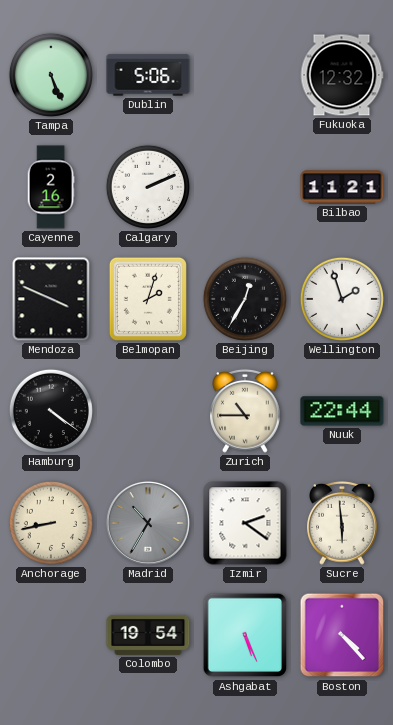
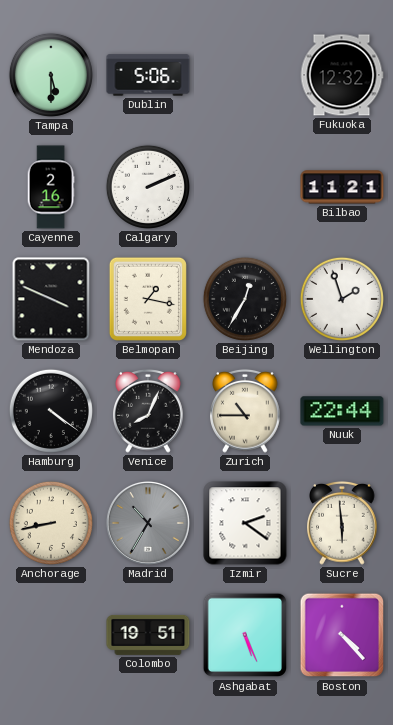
Tampa: 5:26 -> 5:30
Belmopan: 2:03 -> 1:17
Venice: none -> 8:04
Colombo: 19:54 -> 19:51
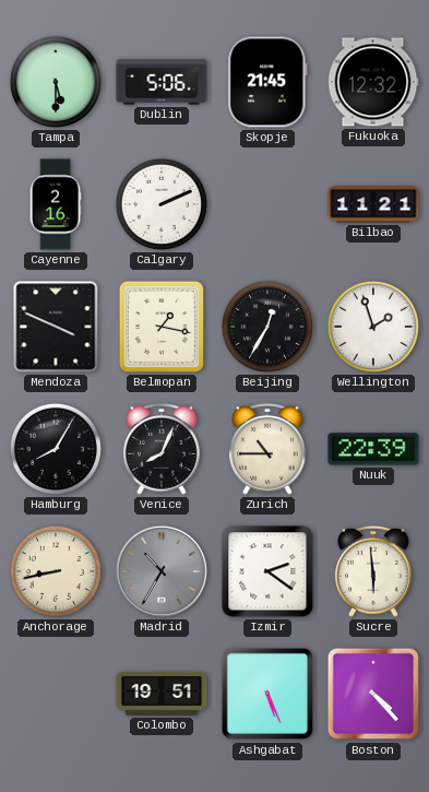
Skopje: none -> 21:45
Hamburg: 4:21 -> 8:05
Nuuk: 22:44 -> 22:39
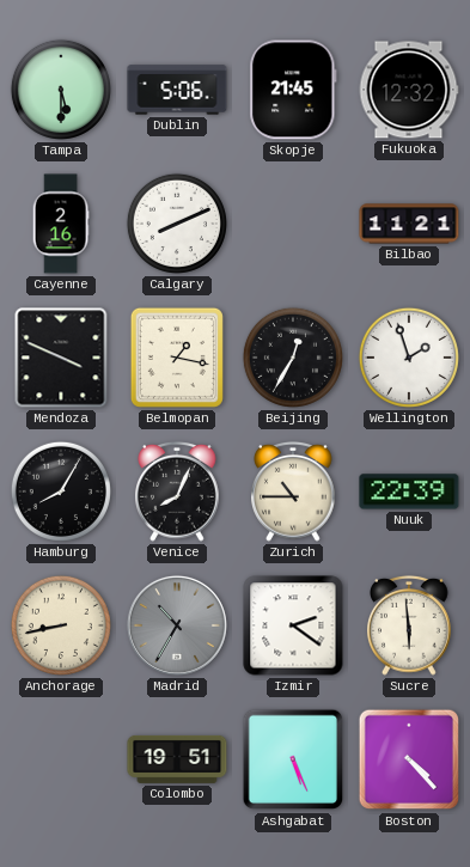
Calgary: 2:11 -> 8:11
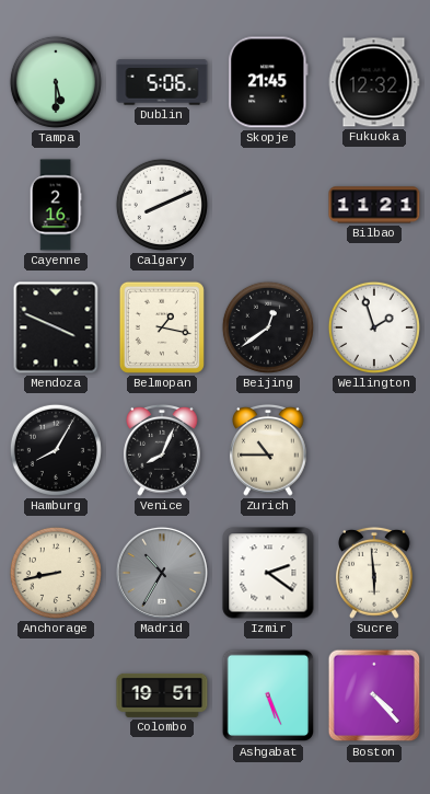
Beijing: 12:35 -> 12:39
Nuuk: 22:39 -> none
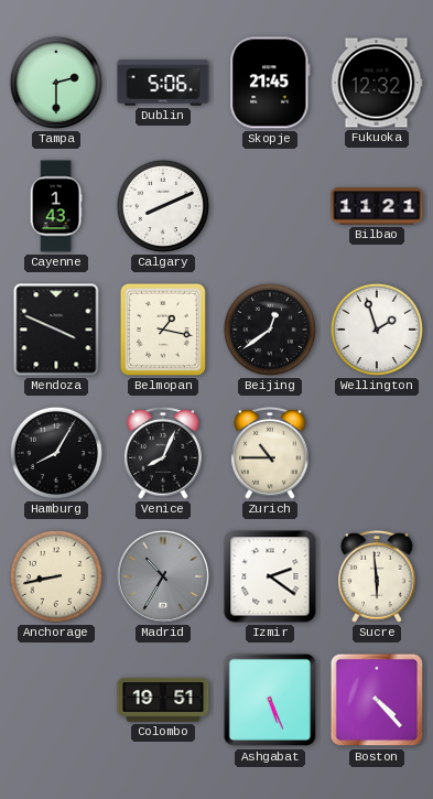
Tampa: 5:30 -> 2:30
Cayenne: 2:16 -> 1:43
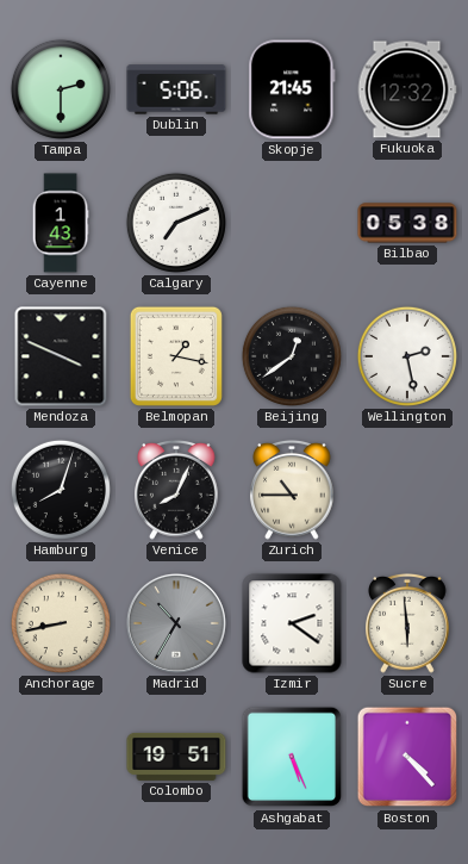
Calgary: 8:11 -> 7:11
Bilbao: 11:21 -> 05:38
Wellington: 1:57 -> 2:28
Hamburg: 8:05 -> 8:03
